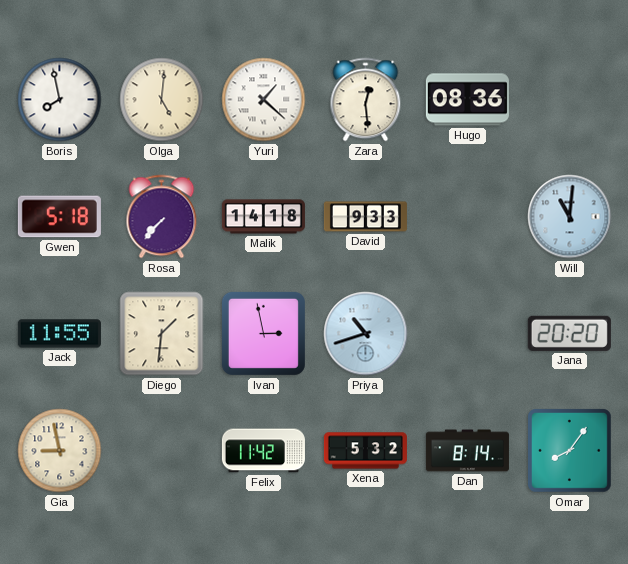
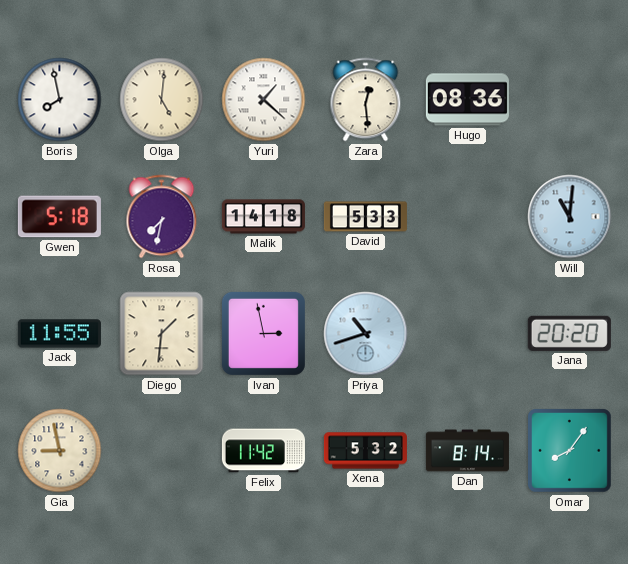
Rosa: 7:37 -> 7:32
David: 9:33 -> 5:33
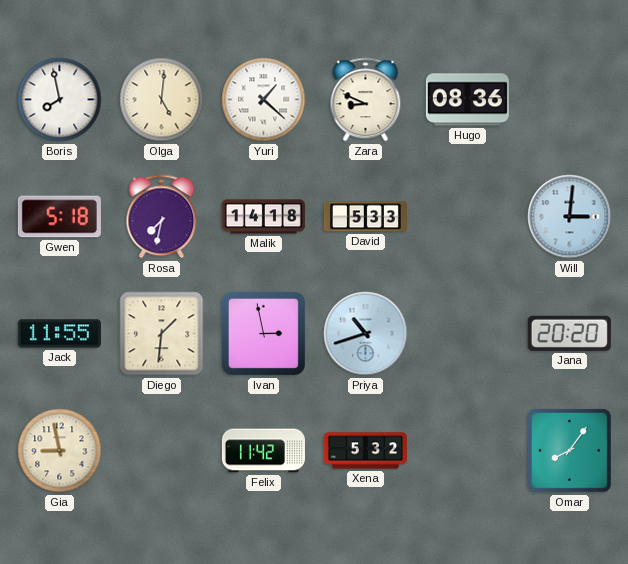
Zara: 12:29 -> 8:49
Will: 11:01 -> 3:01
Dan: 8:14 -> none
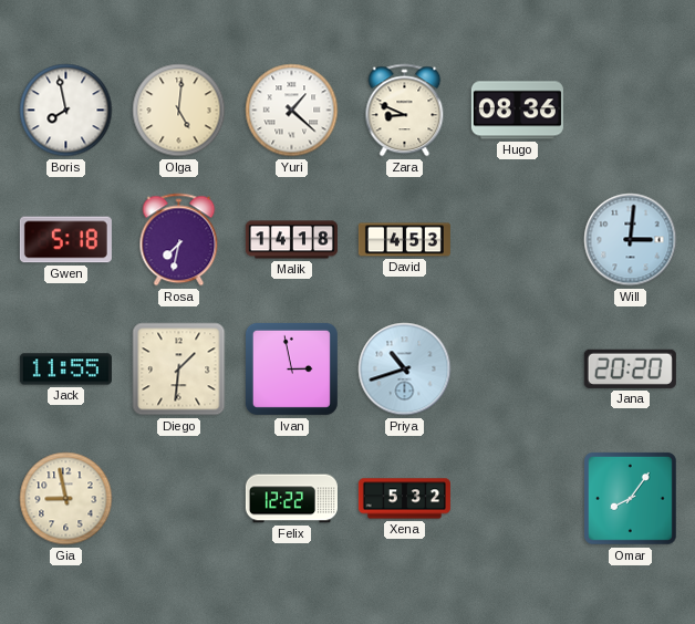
David: 5:33 -> 4:53
Felix: 11:42 -> 12:22
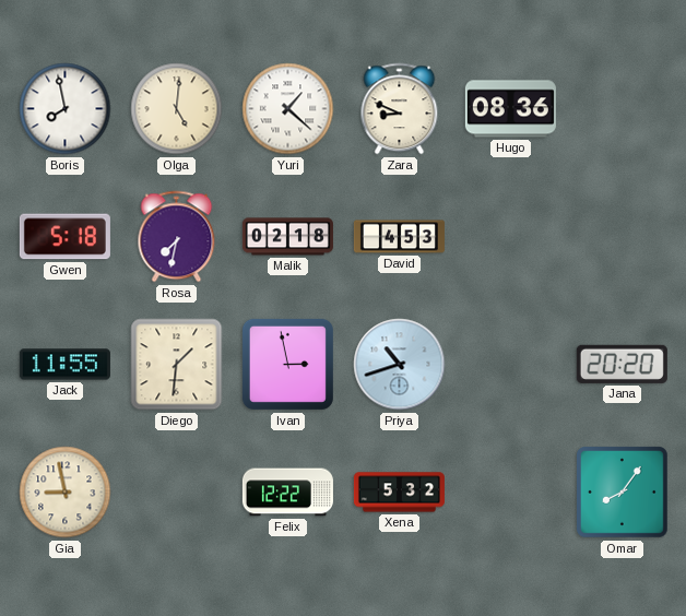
Malik: 14:18 -> 02:18
Will: 3:01 -> none
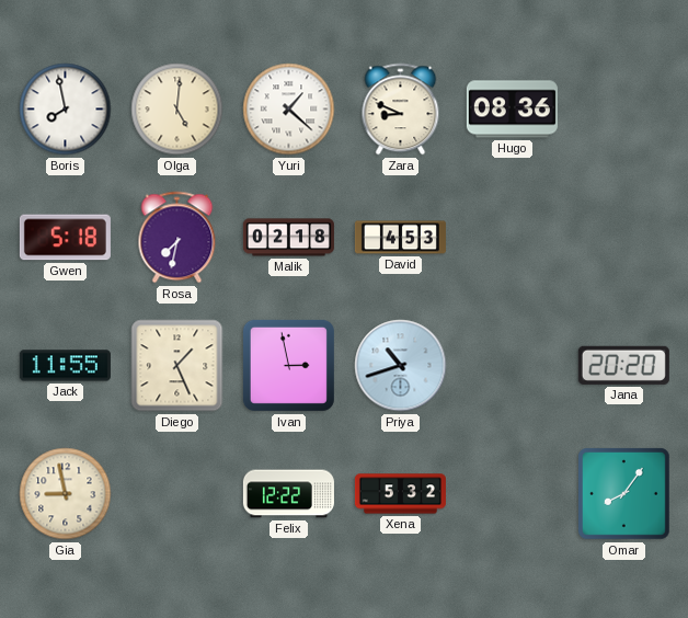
Diego: 1:31 -> 1:26
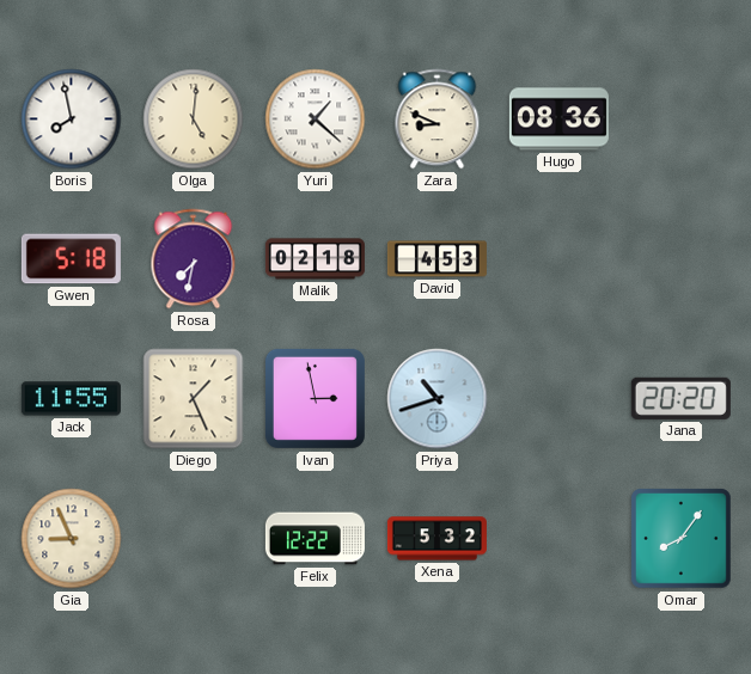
Gia: 8:58 -> 8:56
